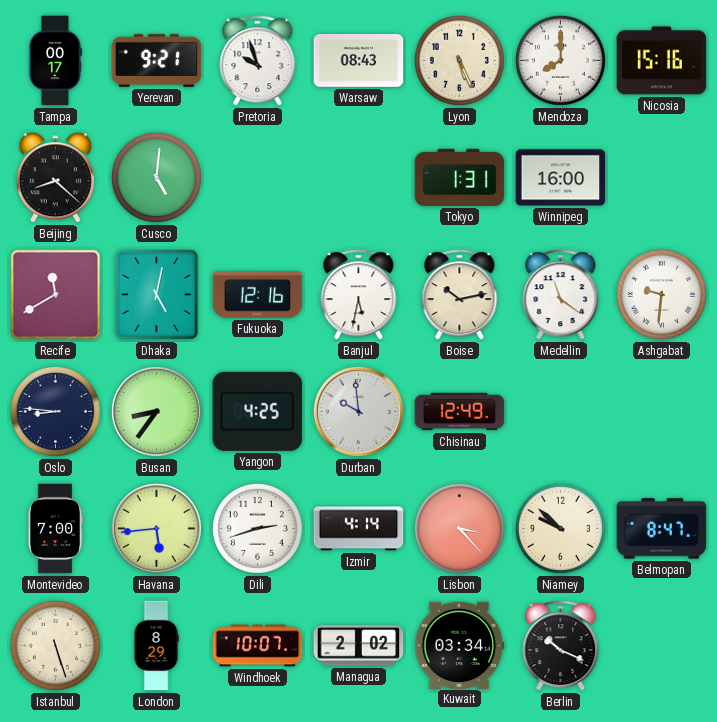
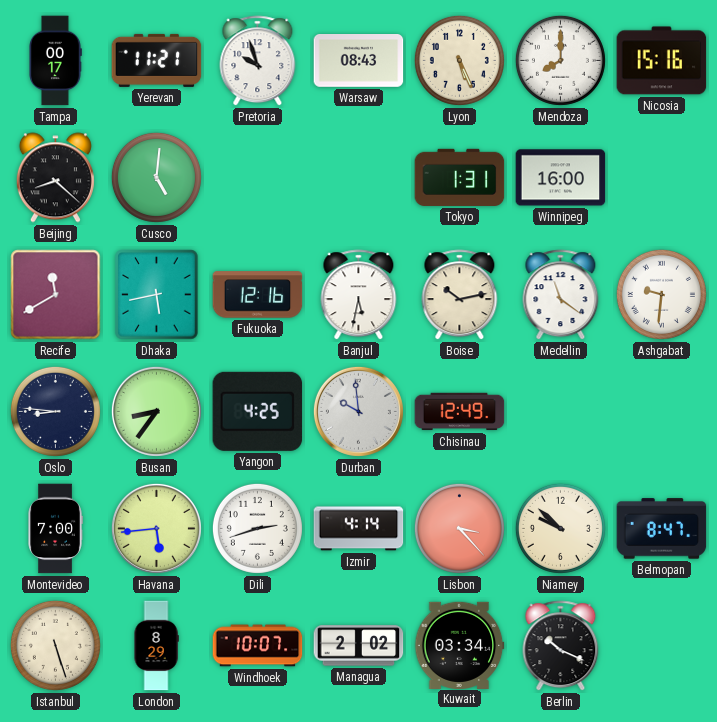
Yerevan: 9:21 -> 11:21
Dhaka: 5:02 -> 5:43
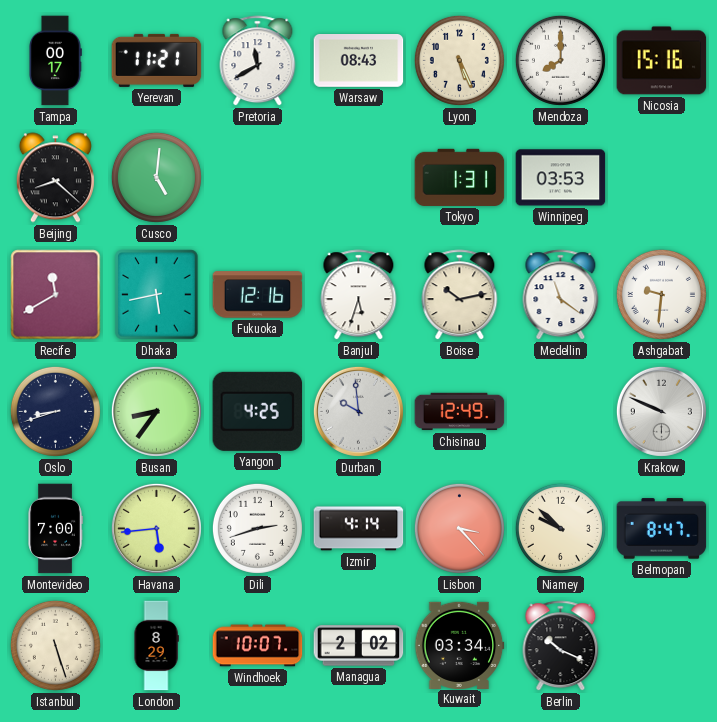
Pretoria: 9:57 -> 11:40
Winnipeg: 16:00 -> 03:53
Banjul: 5:32 -> 5:33
Oslo: 8:46 -> 8:42
Krakow: none -> 9:49
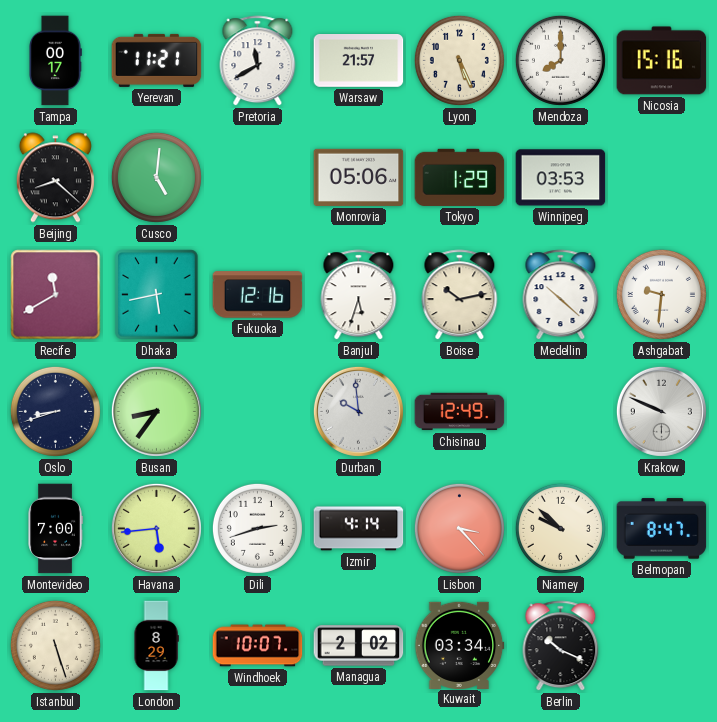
Warsaw: 08:43 -> 21:57
Monrovia: none -> 05:06
Tokyo: 1:31 -> 1:29
Medellin: 11:21 -> 10:22
Yangon: 4:25 -> none
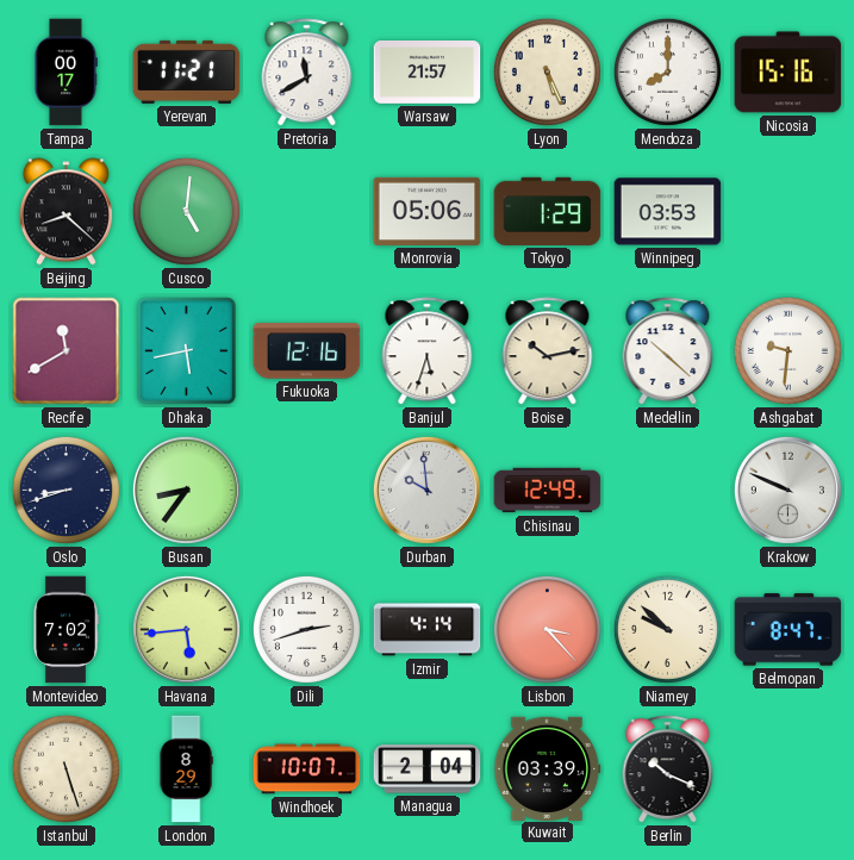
Montevideo: 7:00 -> 7:02
Managua: 2:02 -> 2:04
Kuwait: 03:34 -> 03:39
